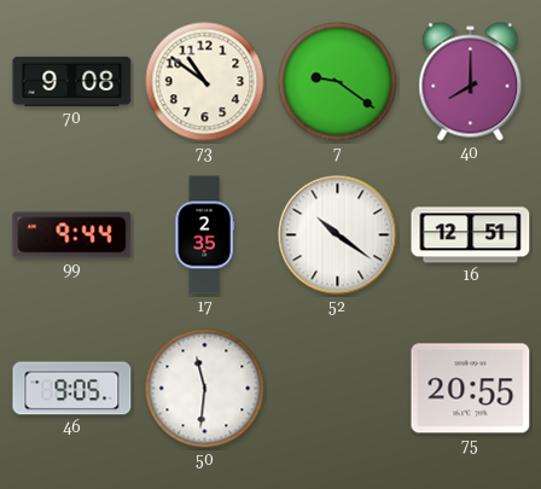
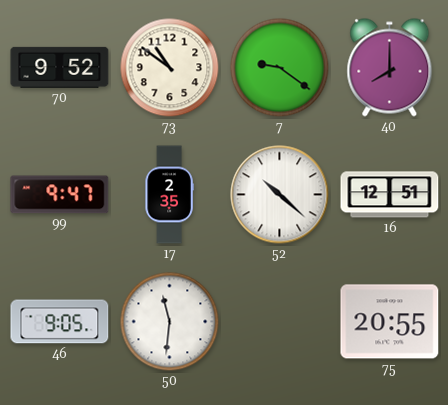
70: 9:08 -> 9:52
99: 9:44 -> 9:47
52: 10:21 -> 10:22
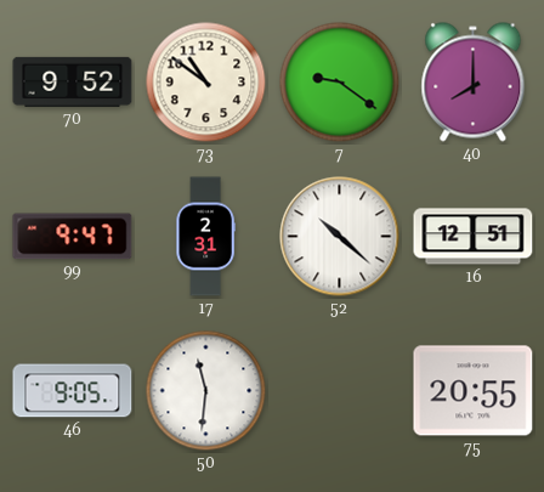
17: 2:35 -> 2:31
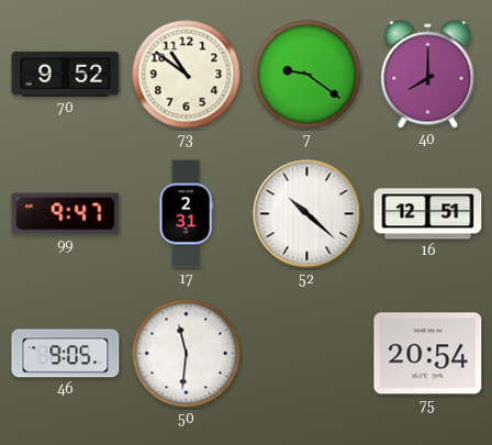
75: 20:55 -> 20:54
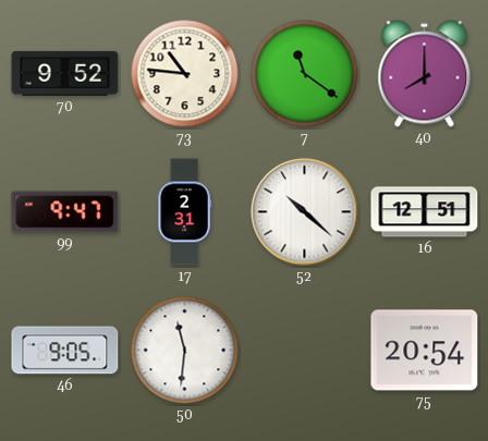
73: 10:51 -> 10:46
7: 9:21 -> 11:21
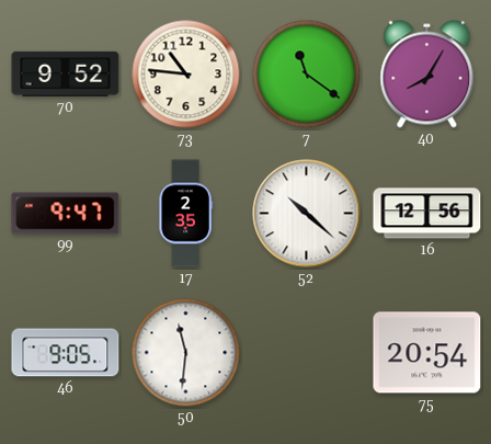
40: 8:00 -> 8:05
17: 2:31 -> 2:35
16: 12:51 -> 12:56
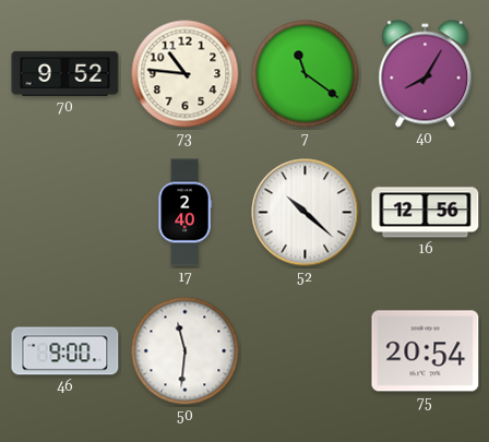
99: 9:47 -> none
17: 2:35 -> 2:40
46: 9:05 -> 9:00
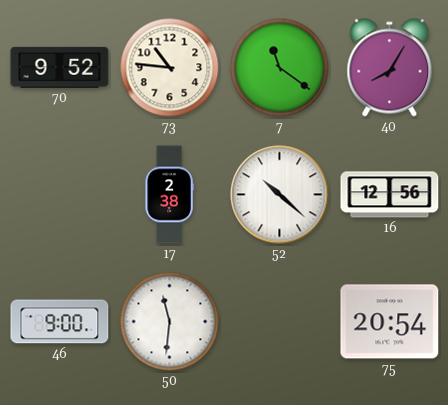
17: 2:40 -> 2:38
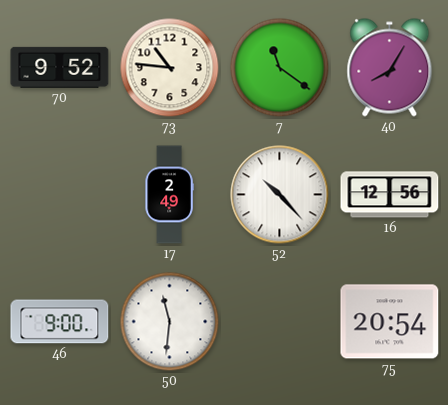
17: 2:38 -> 2:49
52: 10:22 -> 10:23
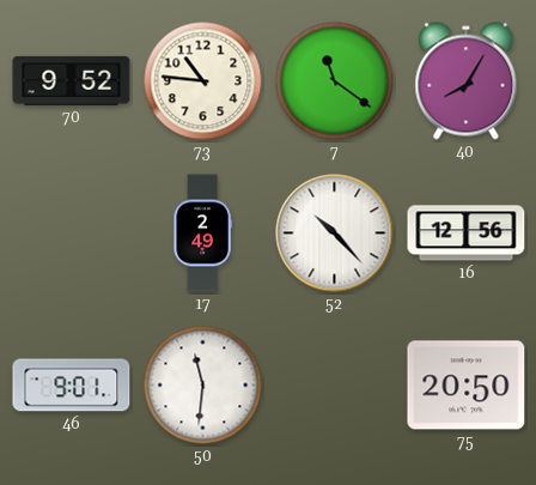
46: 9:00 -> 9:01
75: 20:54 -> 20:50
